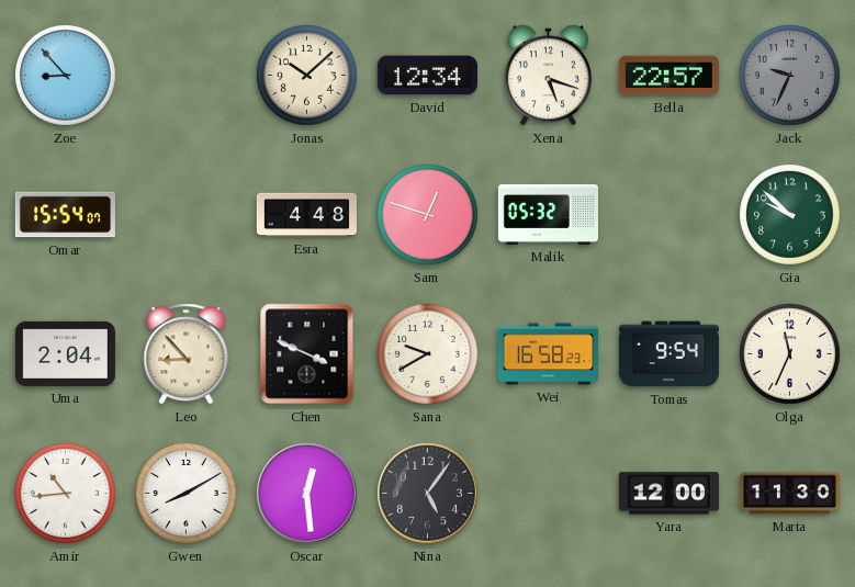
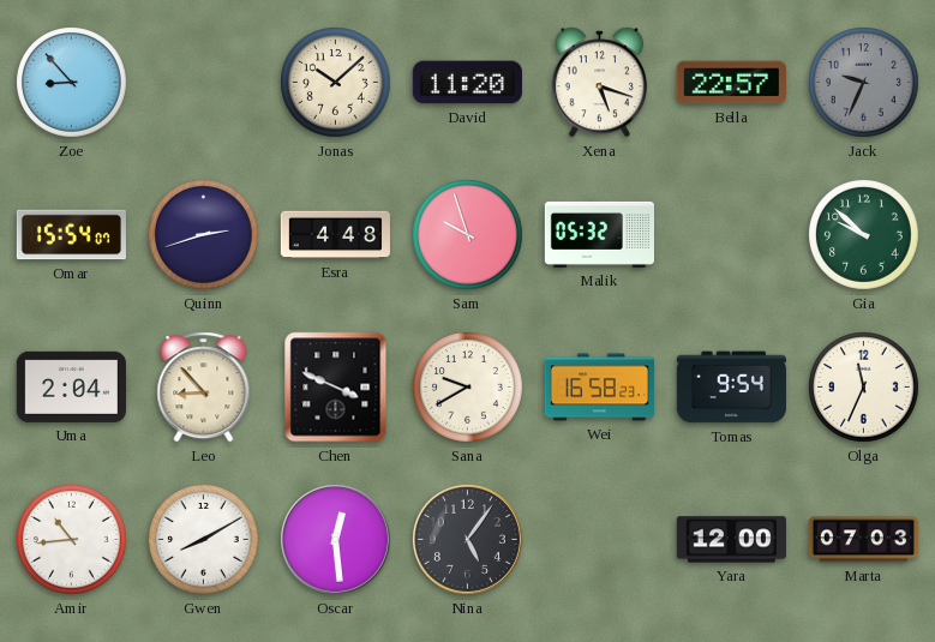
David: 12:34 -> 11:20
Quinn: none -> 2:42
Sam: 12:48 -> 9:57
Marta: 11:30 -> 07:03
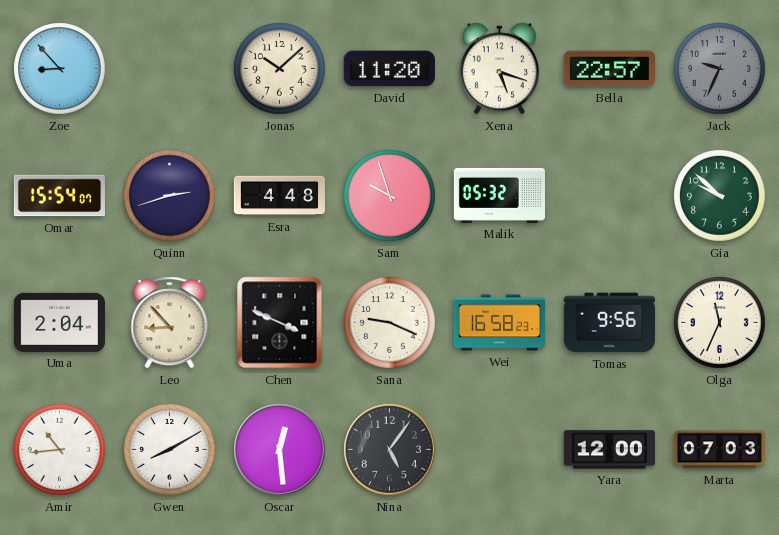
Sana: 9:40 -> 9:19
Tomas: 9:54 -> 9:56
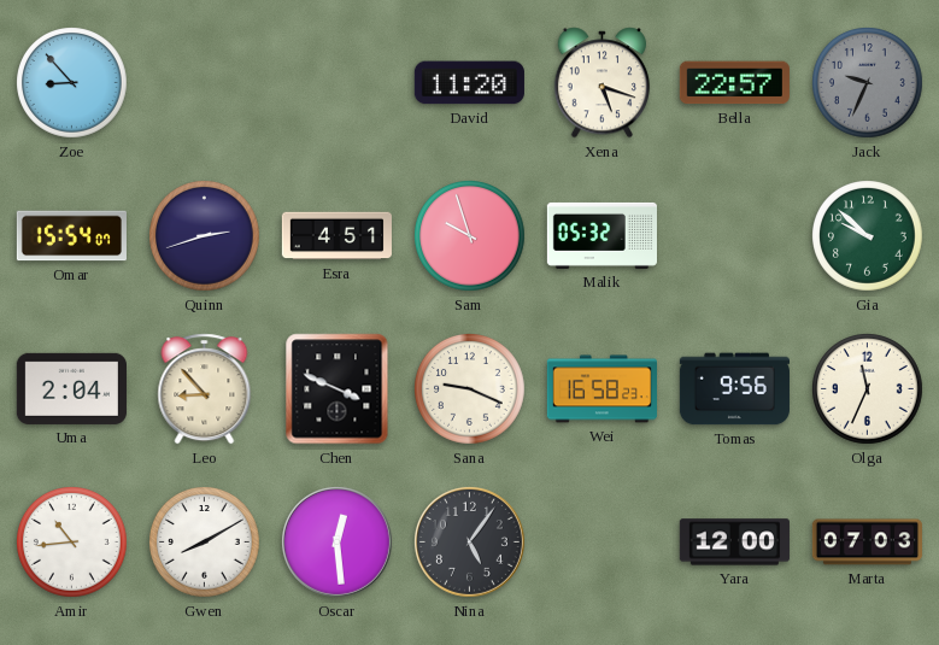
Jonas: 10:08 -> none
Esra: 4:48 -> 4:51
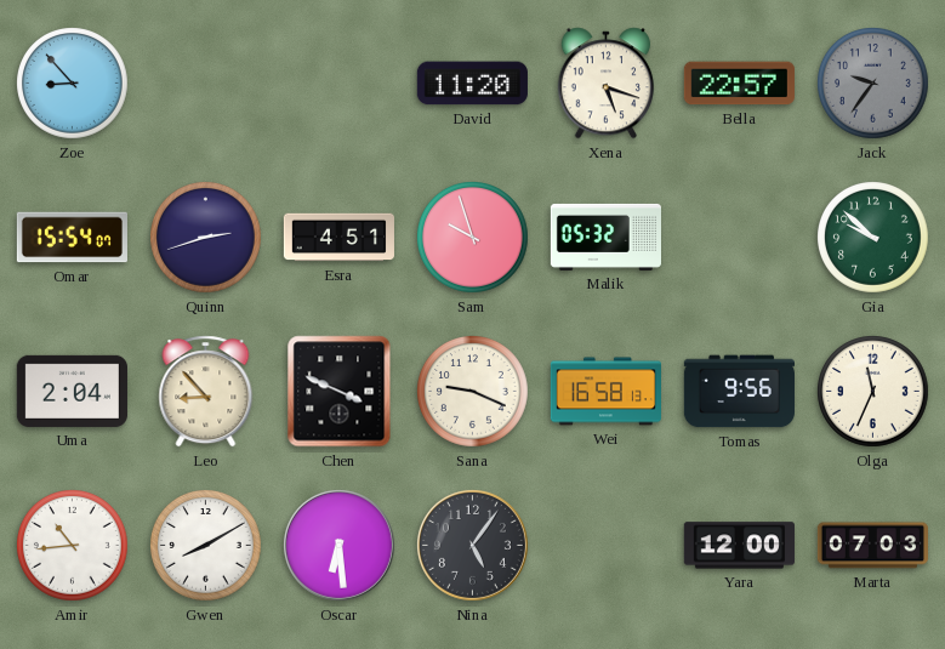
Jack: 9:34 -> 9:36
Wei: 16:58:23 -> 16:58:13
Oscar: 12:29 -> 6:29
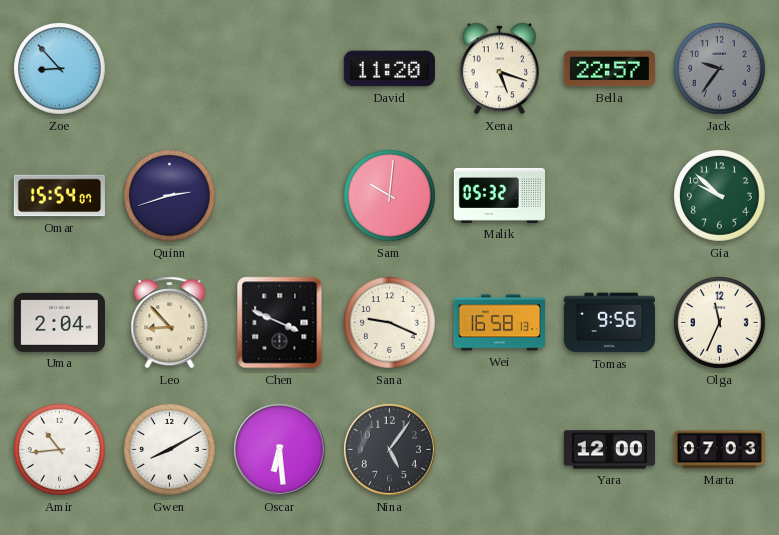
Esra: 4:51 -> none
Sam: 9:57 -> 10:01
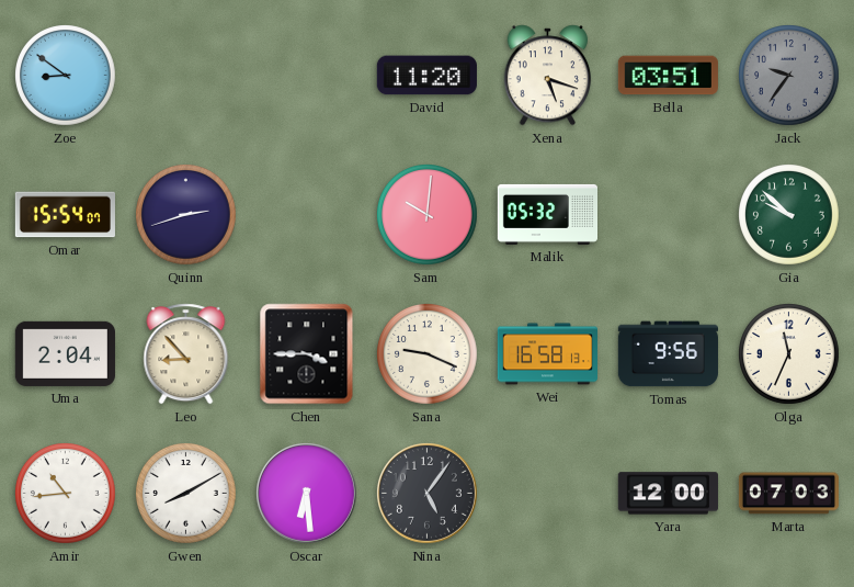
Zoe: 8:53 -> 8:51
Bella: 22:57 -> 03:51
Chen: 3:49 -> 3:45
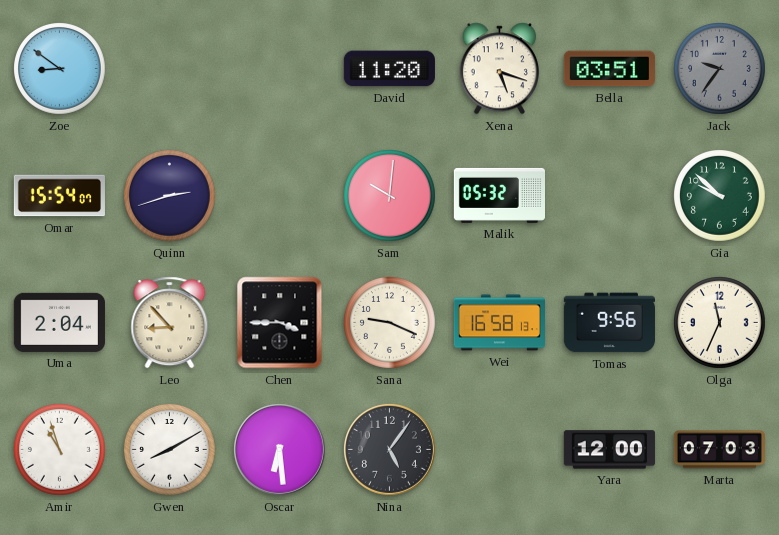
Amir: 10:44 -> 10:57
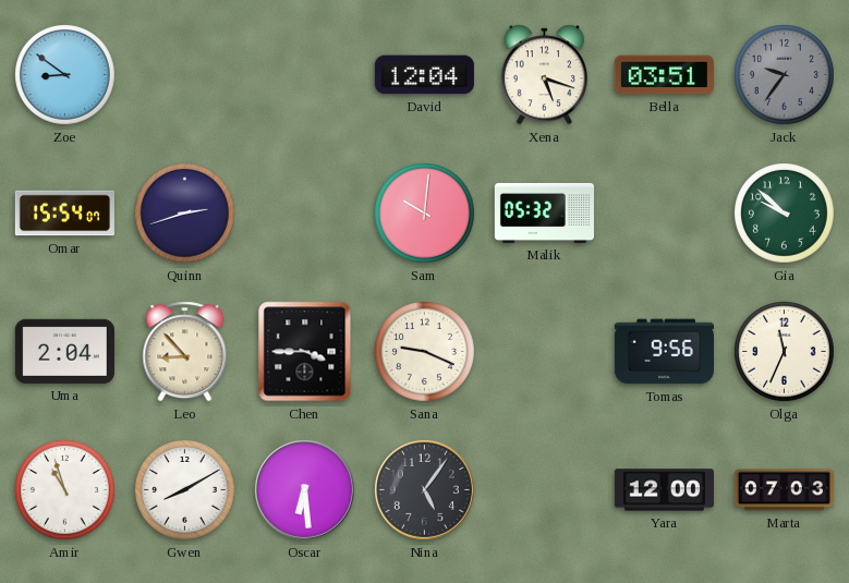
David: 11:20 -> 12:04
Wei: 16:58 -> none
